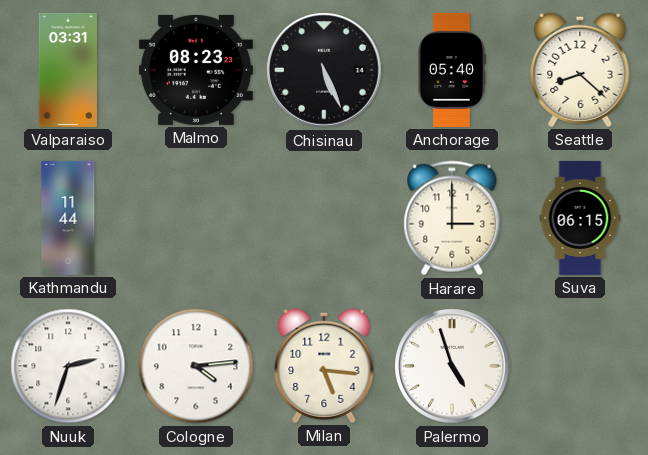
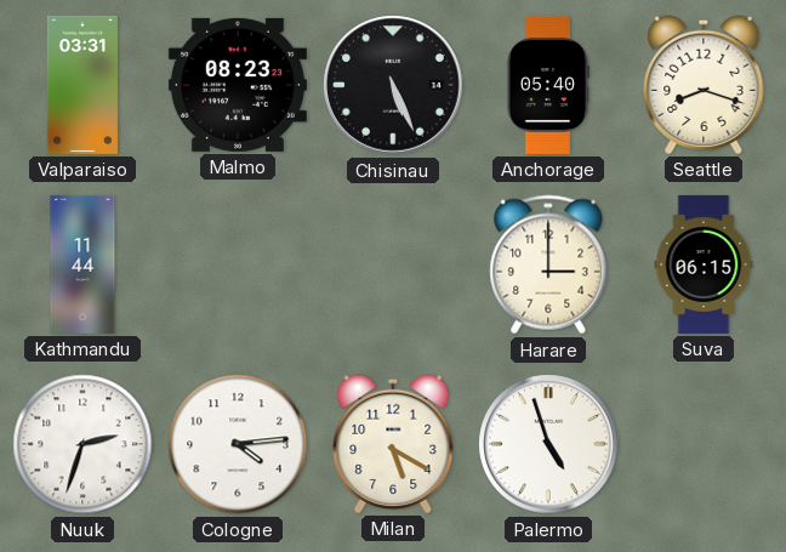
Seattle: 8:22 -> 8:18
Milan: 5:16 -> 5:20
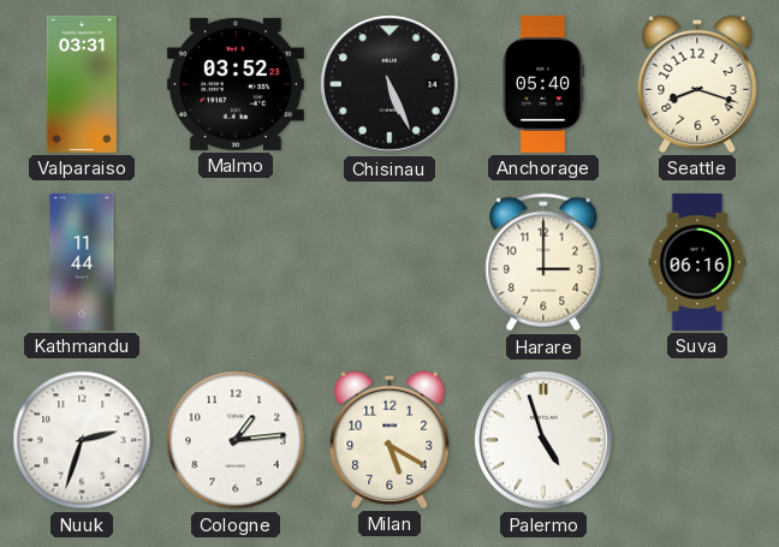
Malmo: 08:23 -> 03:52
Suva: 06:15 -> 06:16
Cologne: 4:14 -> 1:14
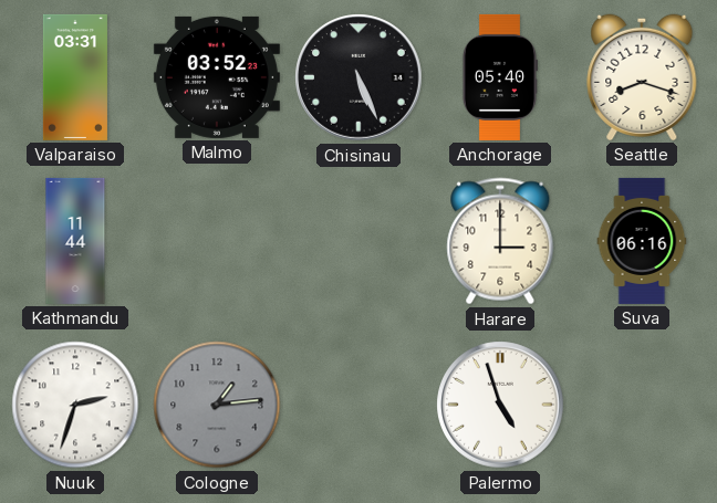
Cologne dial: white -> grey
Milan: 5:20 -> none
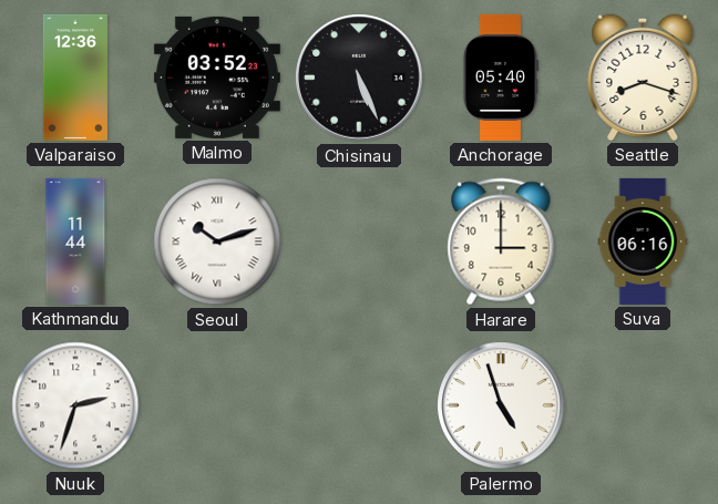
Valparaiso: 03:31 -> 12:36
Seoul: none -> 10:12
Cologne: 1:14 -> none
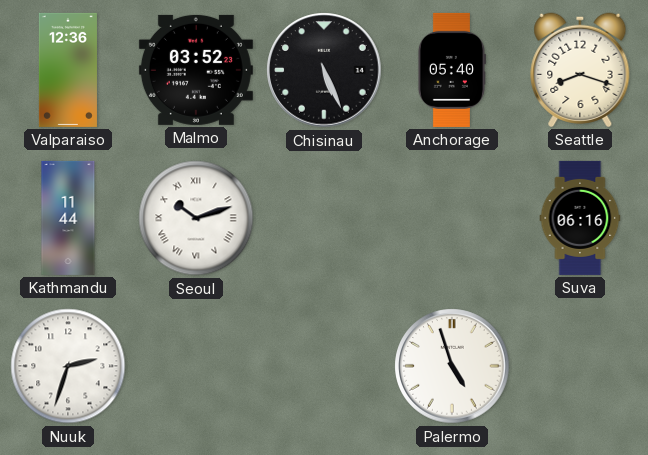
Harare: 3:00 -> none
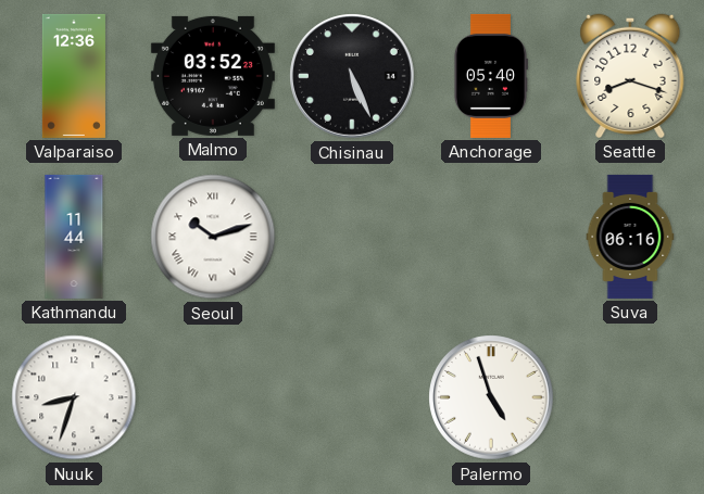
Nuuk: 2:33 -> 8:33
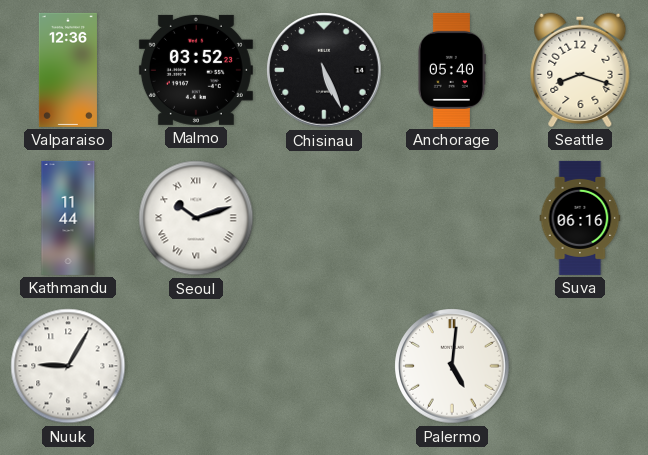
Nuuk: 8:33 -> 9:05
Palermo: 4:57 -> 5:01
